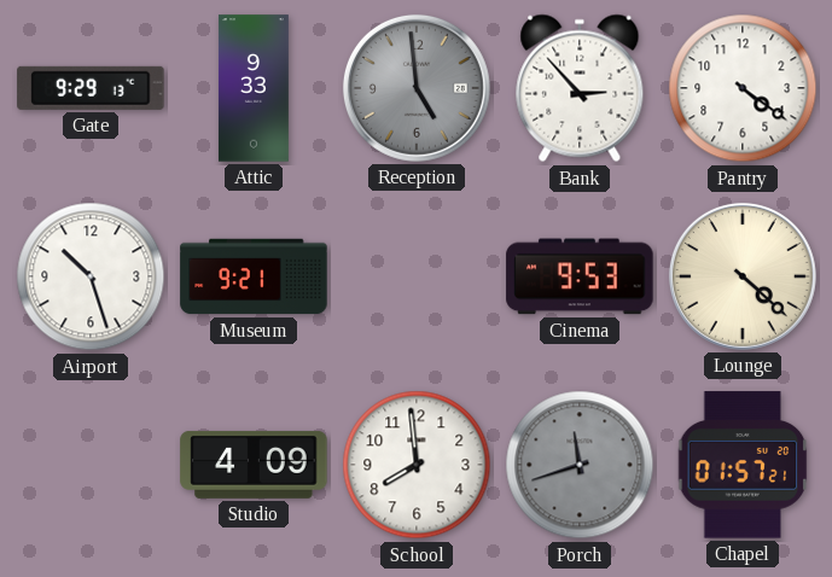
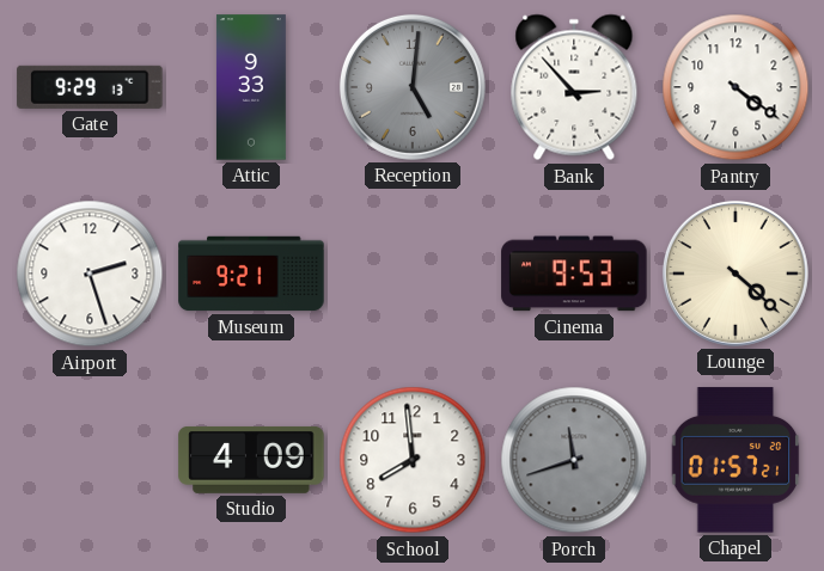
Reception: 4:59 -> 5:01
Airport: 10:27 -> 2:27
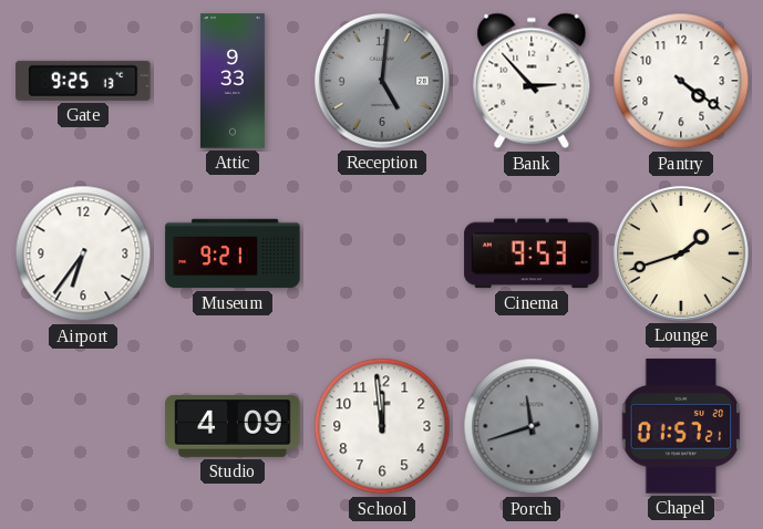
Gate: 9:29 -> 9:25
Airport: 2:27 -> 6:36
Lounge: 4:22 -> 1:42
School: 7:59 -> 11:59
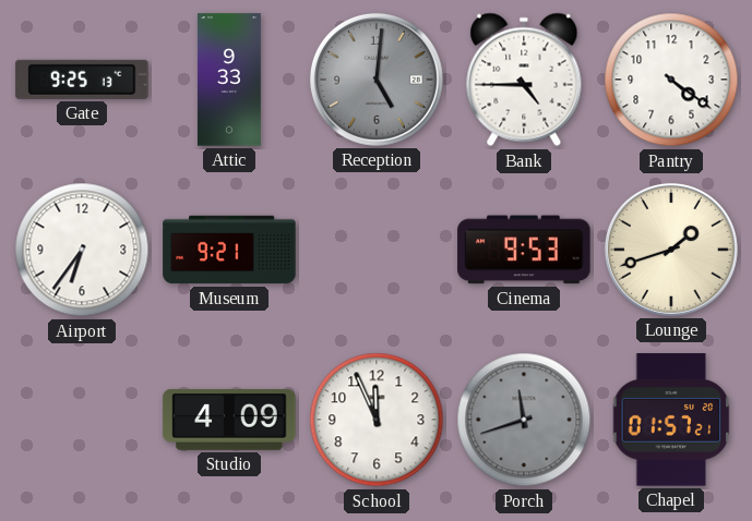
Bank: 2:53 -> 4:45
School: 11:59 -> 11:56
